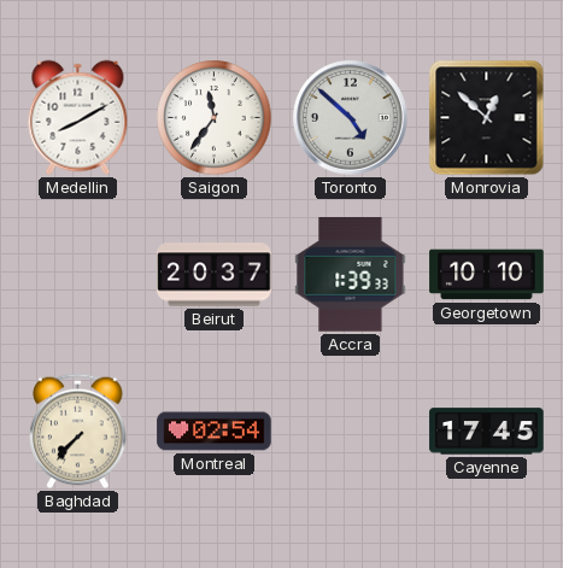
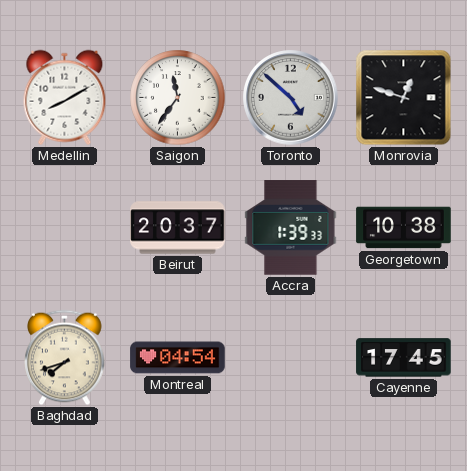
Monrovia: 12:52 -> 12:48
Georgetown: 10:10 -> 10:38
Baghdad: 7:37 -> 7:42
Montreal: 02:54 -> 04:54
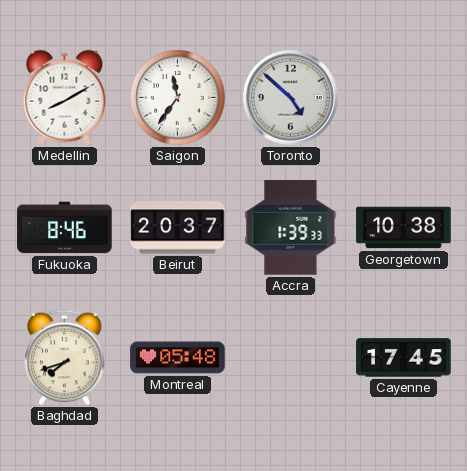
Monrovia: 12:48 -> none
Fukuoka: none -> 8:46
Montreal: 04:54 -> 05:48
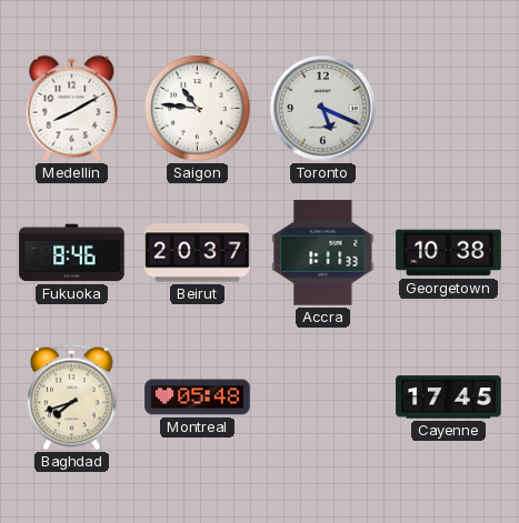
Saigon: 11:36 -> 10:46
Toronto: 4:52 -> 5:19
Accra: 1:39 -> 1:11
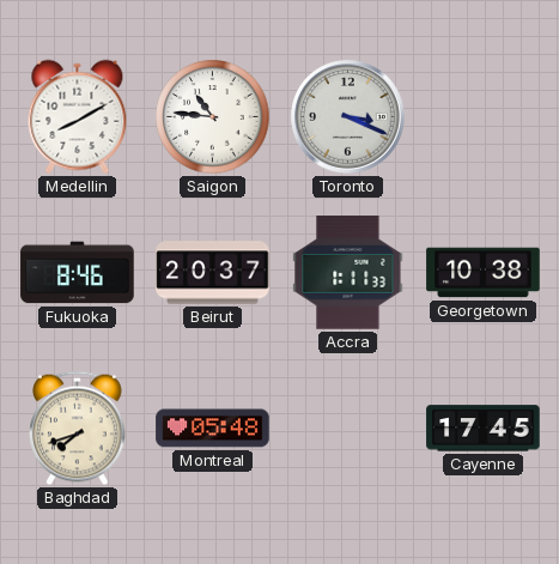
Toronto: 5:19 -> 3:19
